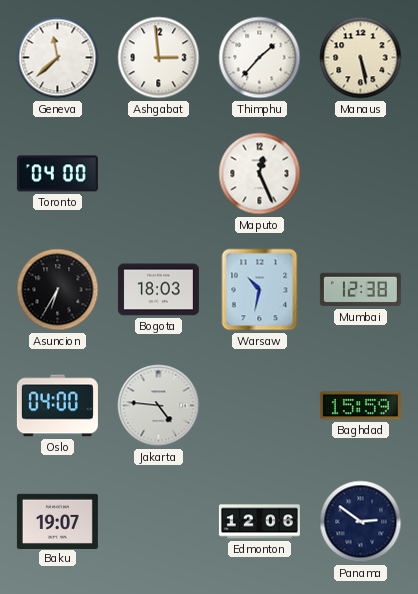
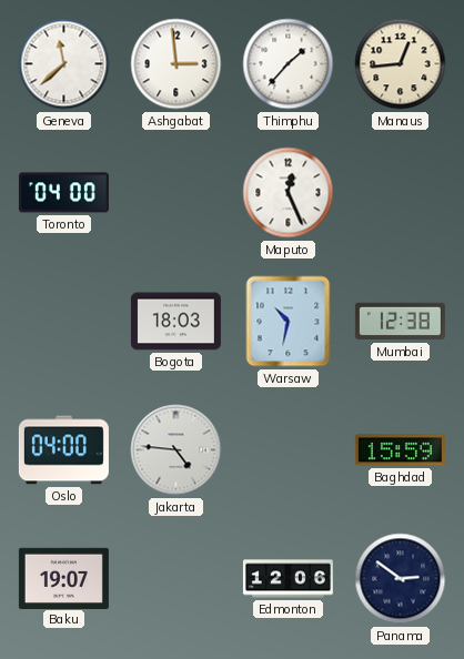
Manaus: 5:28 -> 12:44
Asuncion: 6:35 -> none
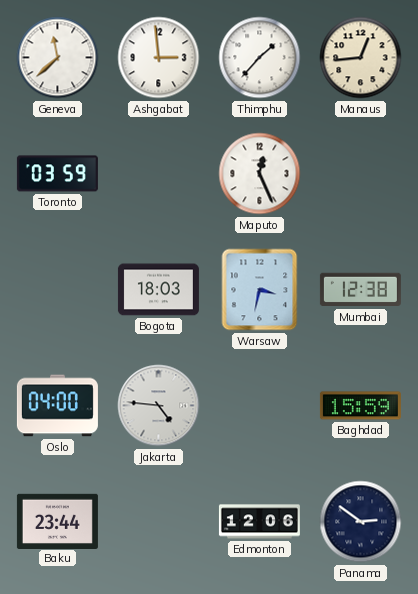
Toronto: 04:00 -> 03:59
Warsaw: 10:32 -> 3:32
Baku: 19:07 -> 23:44
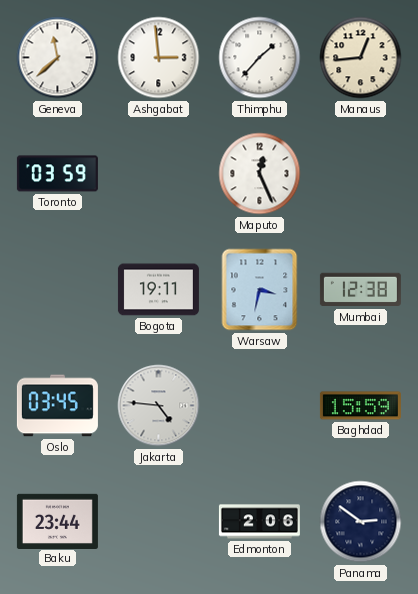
Bogota: 18:03 -> 19:11
Oslo: 04:00 -> 03:45
Edmonton: 12:06 -> 2:06
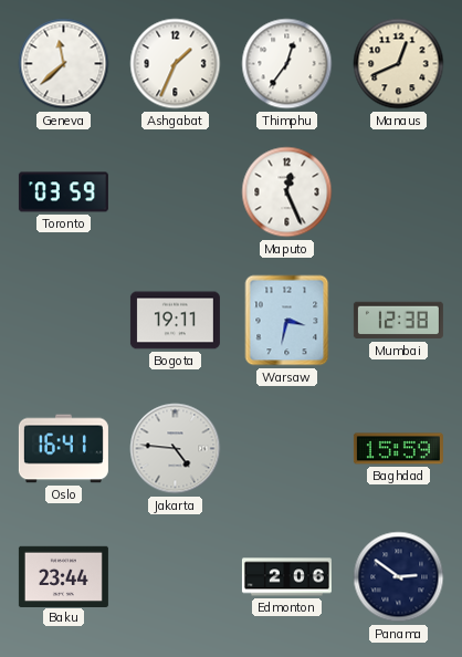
Ashgabat: 2:59 -> 1:34
Thimphu: 1:37 -> 12:36
Manaus: 12:44 -> 12:41
Oslo: 03:45 -> 16:41
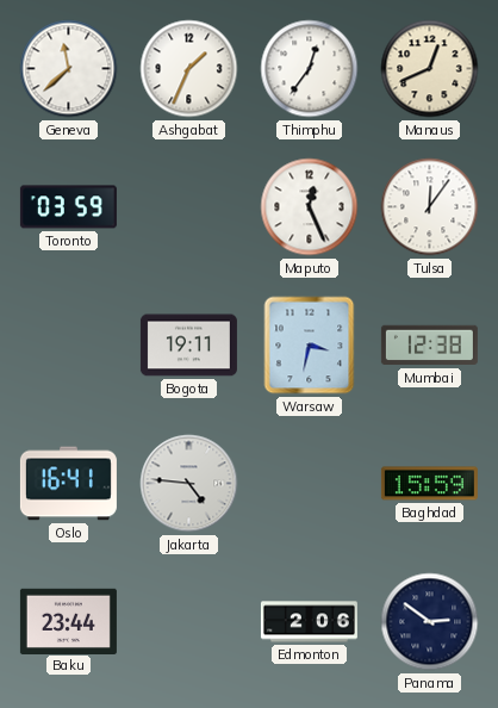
Tulsa: none -> 12:06
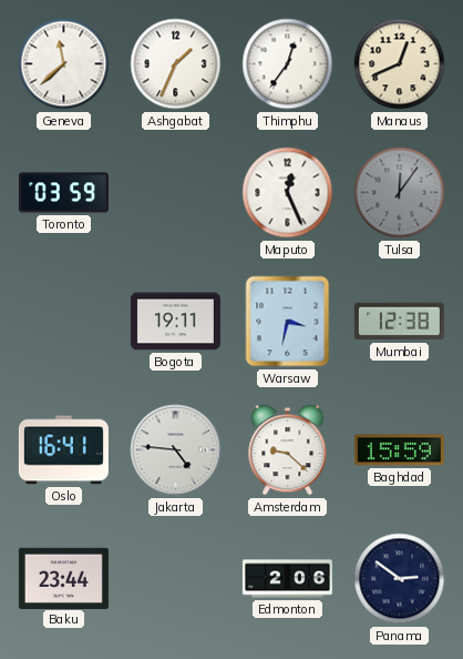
Tulsa dial: white -> grey
Amsterdam: none -> 9:22
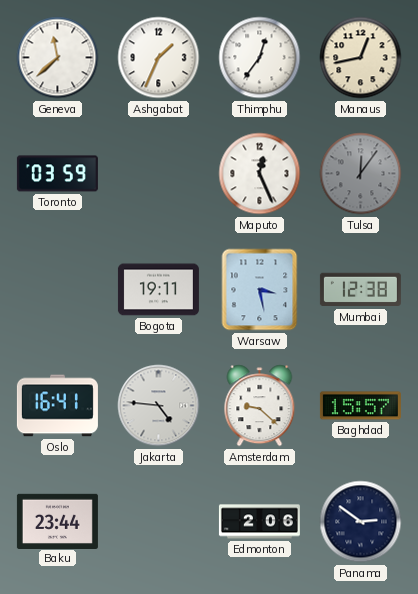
Manaus: 12:41 -> 12:43
Warsaw: 3:32 -> 3:28
Baghdad: 15:59 -> 15:57
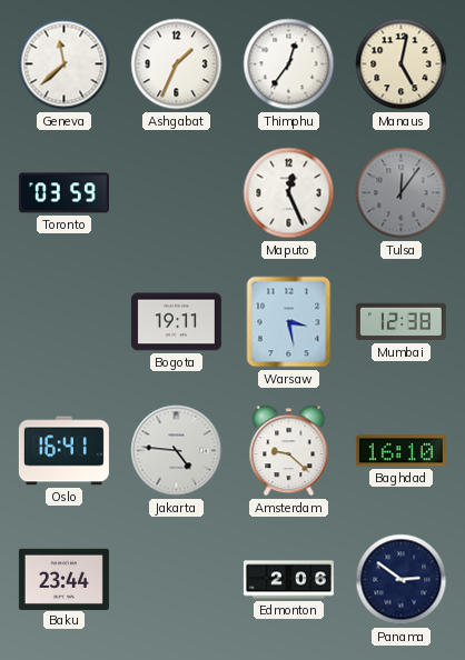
Manaus: 12:43 -> 5:02
Baghdad: 15:57 -> 16:10
